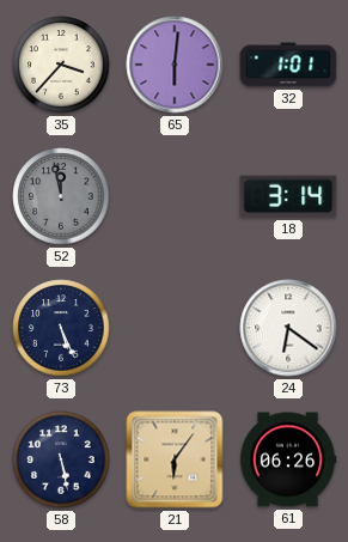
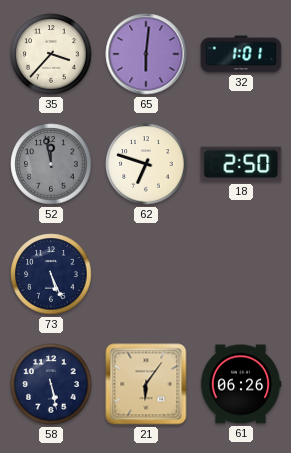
62: none -> 6:48
18: 3:14 -> 2:50
24: 6:21 -> none
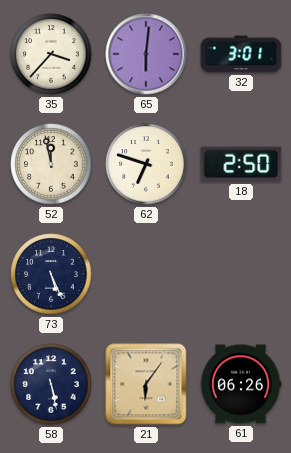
32: 1:01 -> 3:01
52 dial: grey -> cream
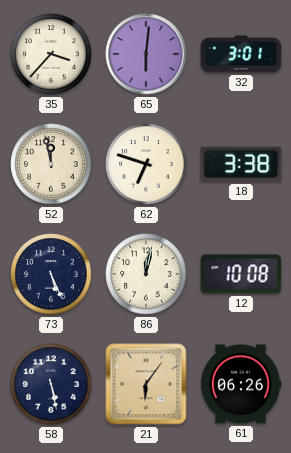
18: 2:50 -> 3:38
86: none -> 12:02
12: none -> 10:08
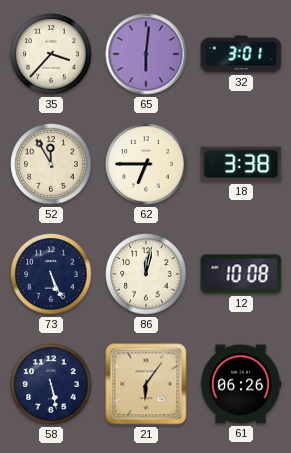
52: 11:58 -> 11:55
62: 6:48 -> 6:45
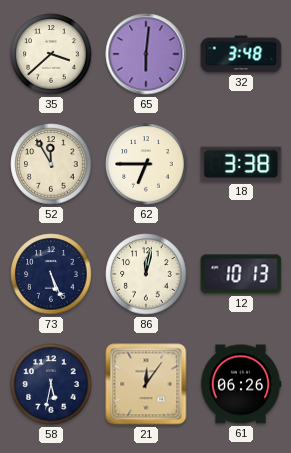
35: 3:37 -> 3:38
32: 3:01 -> 3:48
12: 10:08 -> 10:13
58: 5:28 -> 5:32
21: 6:06 -> 12:06
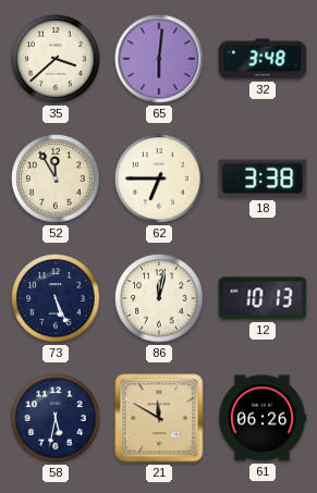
21: 12:06 -> 11:50
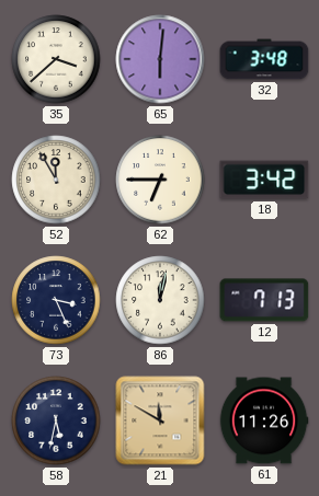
18: 3:38 -> 3:42
73: 5:26 -> 3:26
12: 10:13 -> 7:13
61: 06:26 -> 11:26
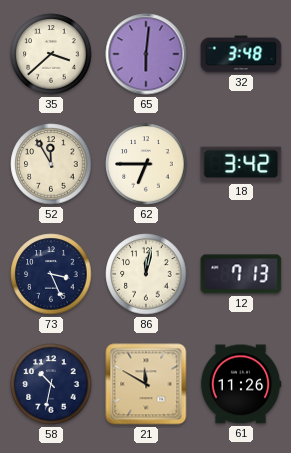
58: 5:32 -> 10:32
